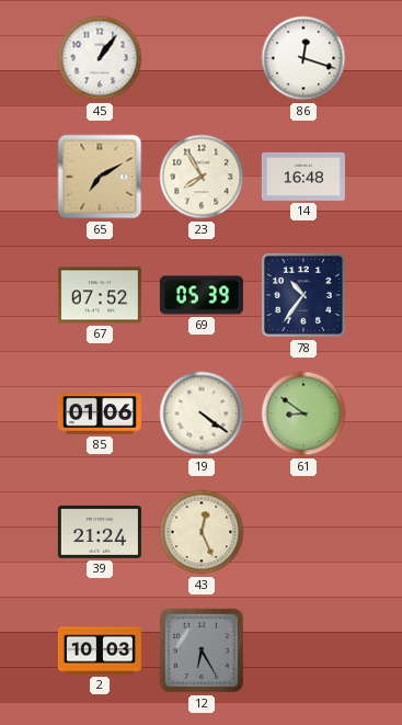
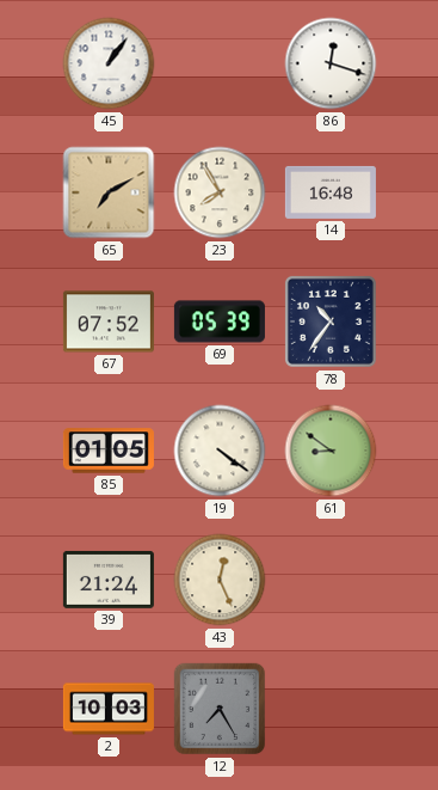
85: 01:06 -> 01:05
12: 6:25 -> 7:25
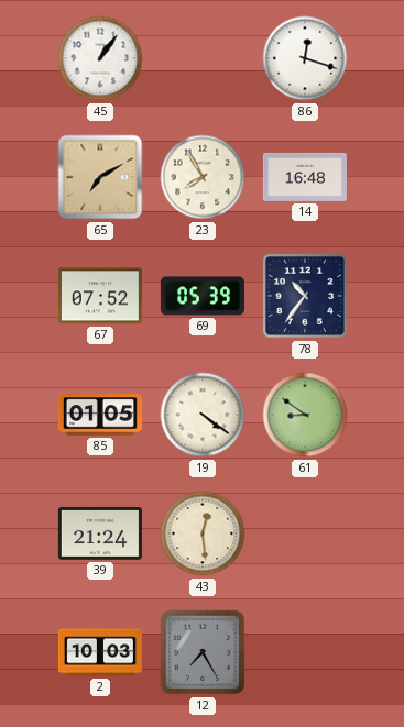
43: 12:26 -> 12:29
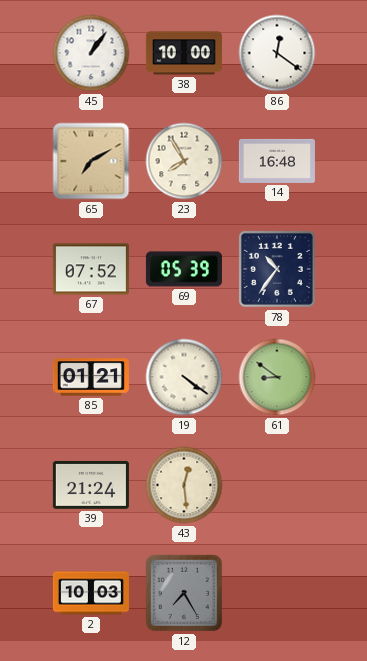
38: none -> 10:00
86: 12:18 -> 12:21
85: 01:05 -> 01:21
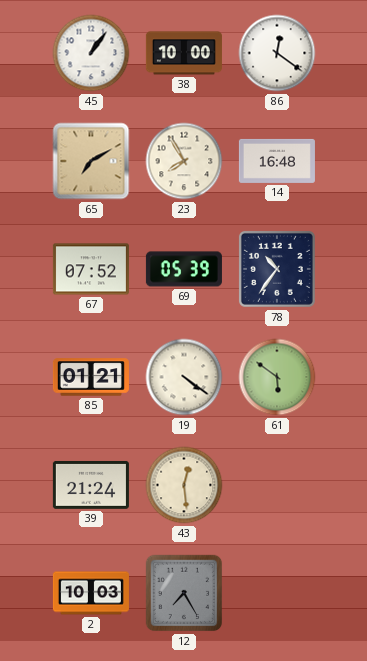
61: 8:51 -> 5:51
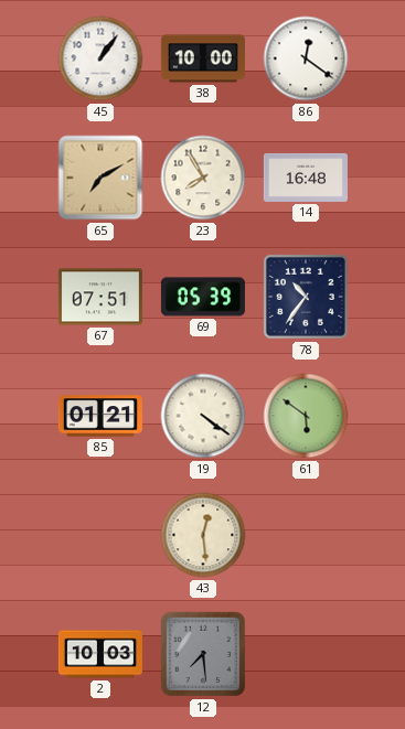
67: 07:52 -> 07:51
39: 21:24 -> none
12: 7:25 -> 7:29
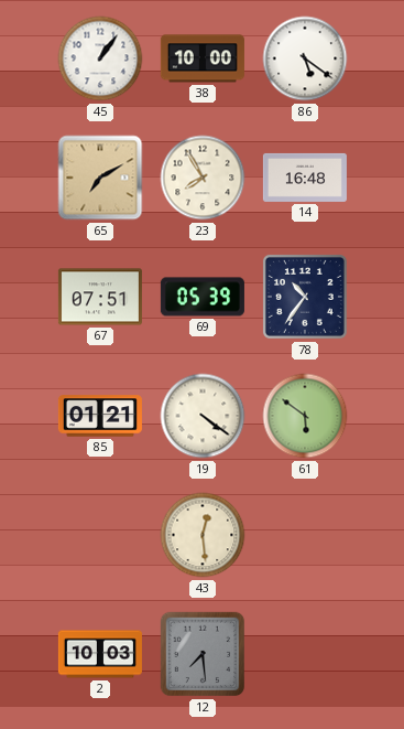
86: 12:21 -> 5:21
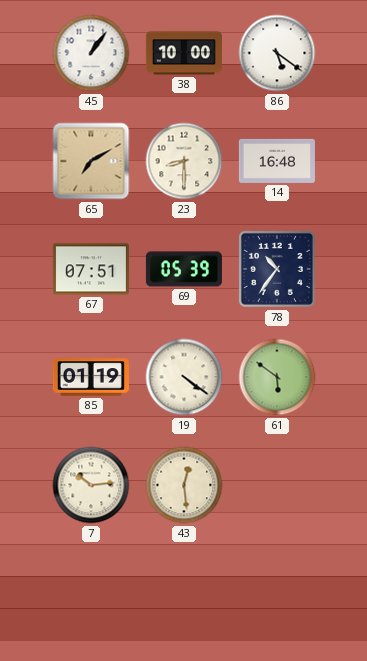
23: 7:55 -> 8:30
85: 01:21 -> 01:19
7: none -> 10:14
2: 10:03 -> none
12: 7:29 -> none
